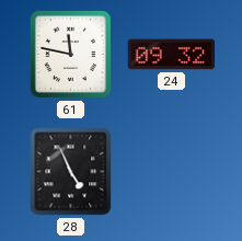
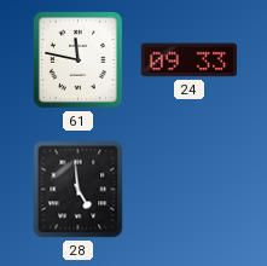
24: 09:32 -> 09:33
28: 4:56 -> 4:59
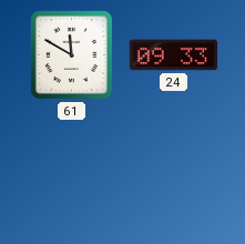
61: 11:47 -> 11:50
28: 4:59 -> none
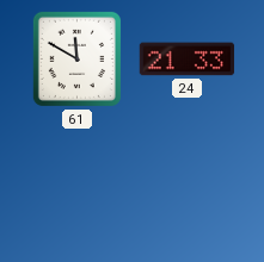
24: 09:33 -> 21:33
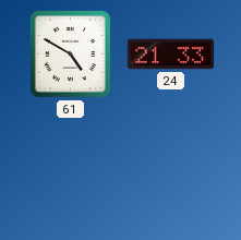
61: 11:50 -> 4:50
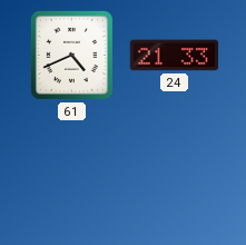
61: 4:50 -> 4:41
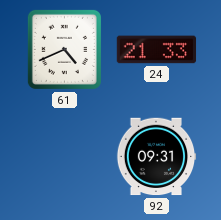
92: none -> 09:31
